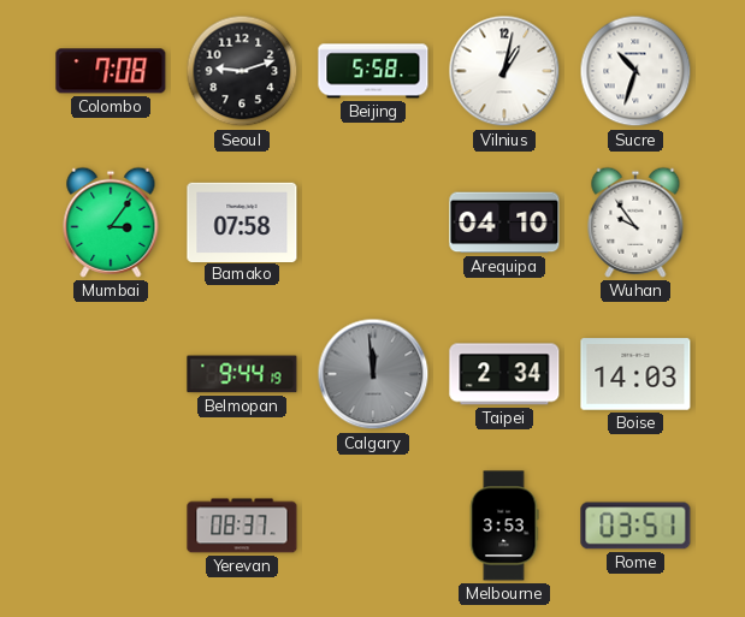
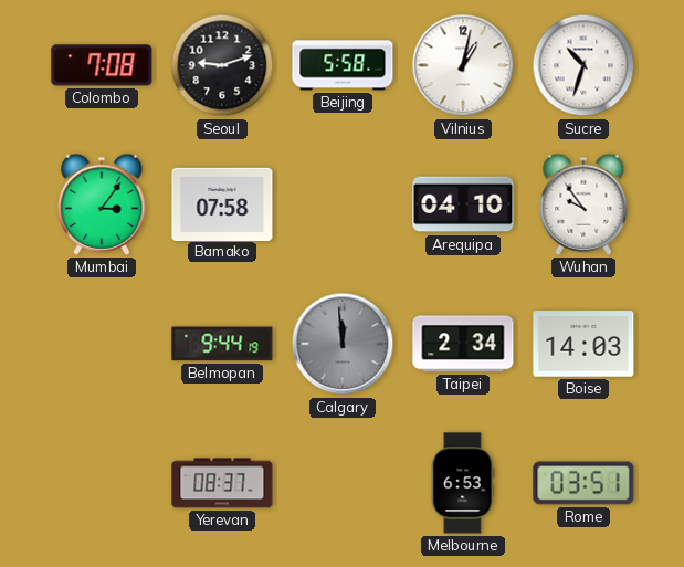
Melbourne: 3:53 -> 6:53
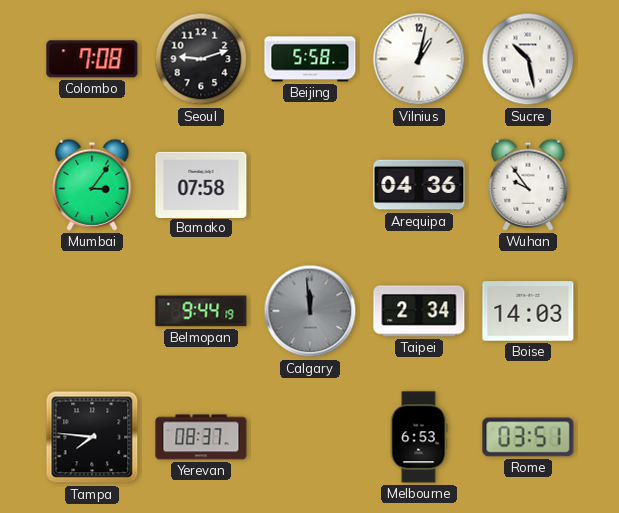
Sucre: 10:33 -> 10:28
Arequipa: 04:10 -> 04:36
Tampa: none -> 7:46
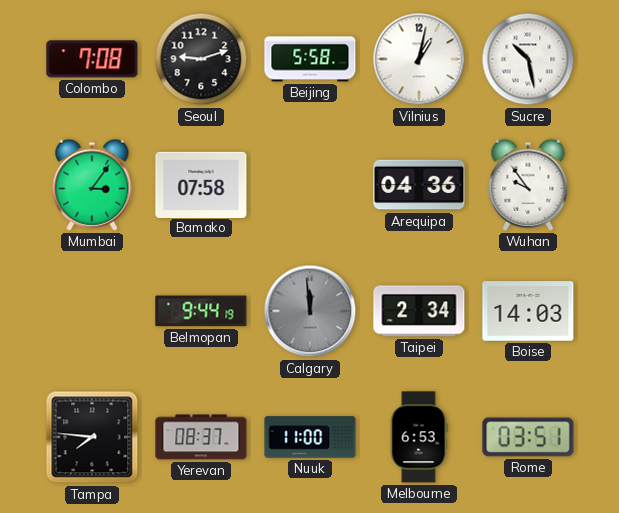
Nuuk: none -> 11:00
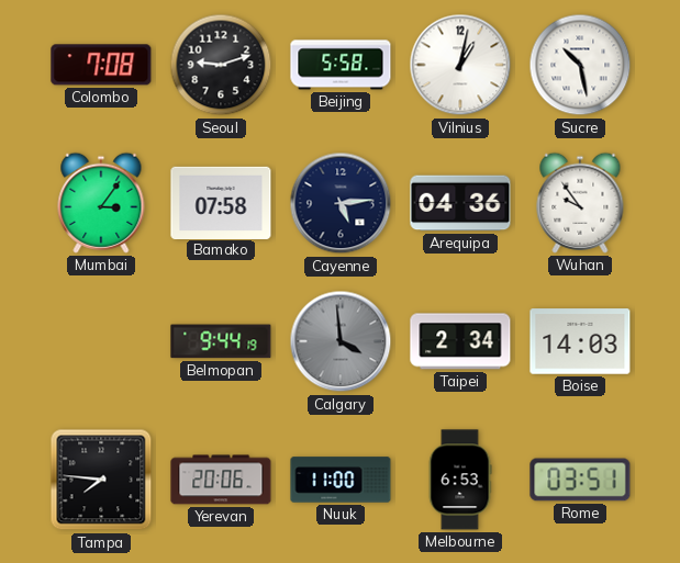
Cayenne: none -> 5:14
Calgary: 11:59 -> 3:59
Yerevan: 08:37 -> 20:06
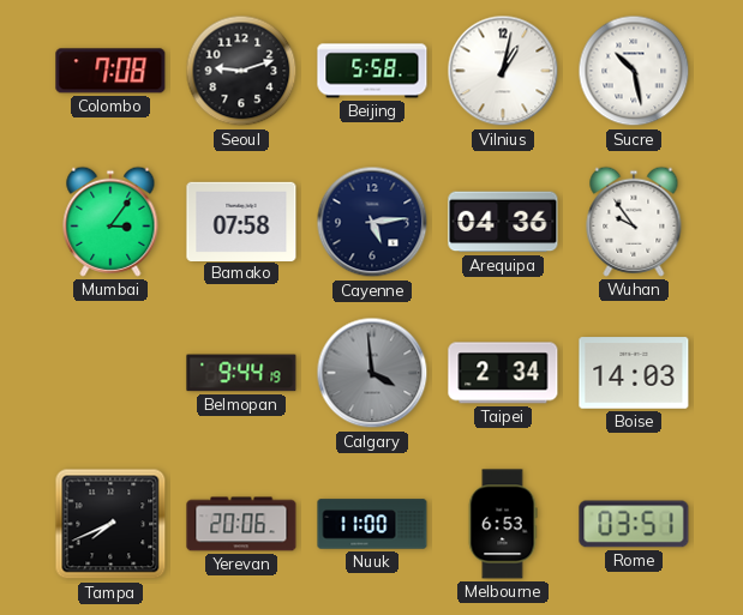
Tampa: 7:46 -> 7:41
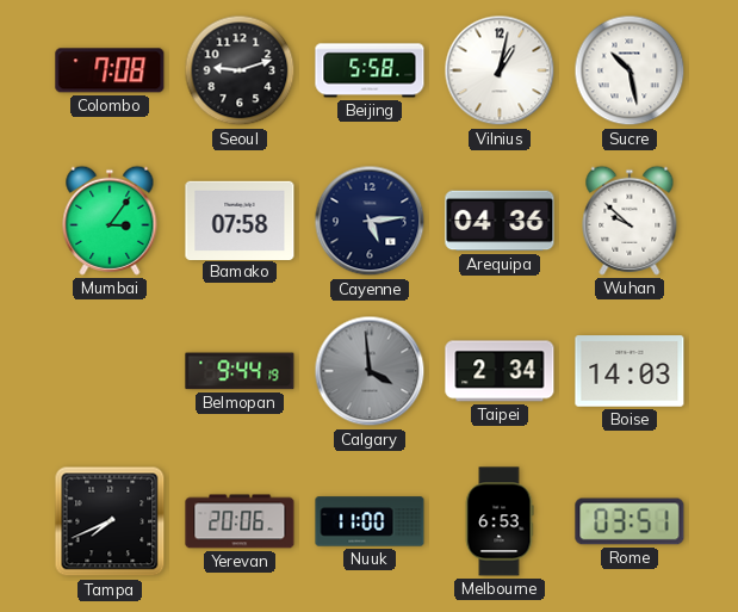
Wuhan: 9:54 -> 9:52
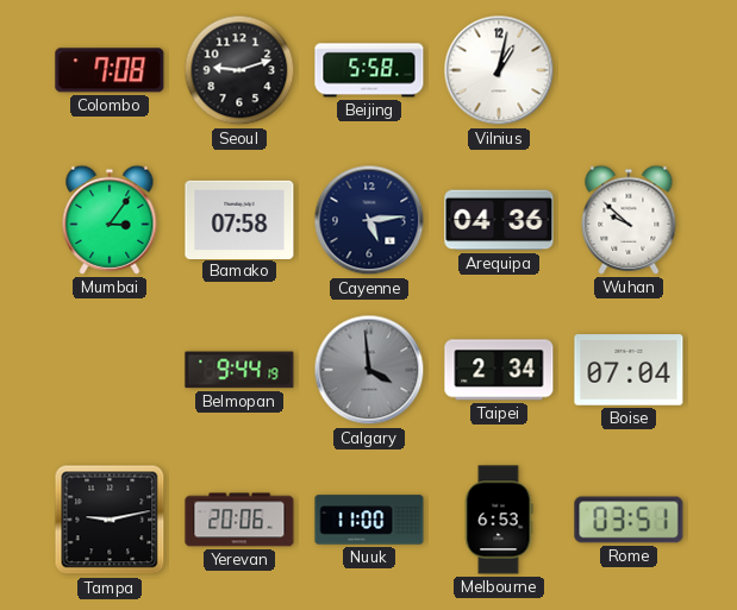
Sucre: 10:28 -> none
Boise: 14:03 -> 07:04
Tampa: 7:41 -> 9:13
